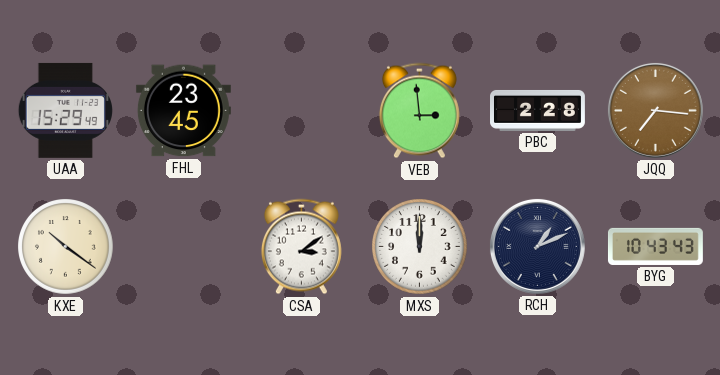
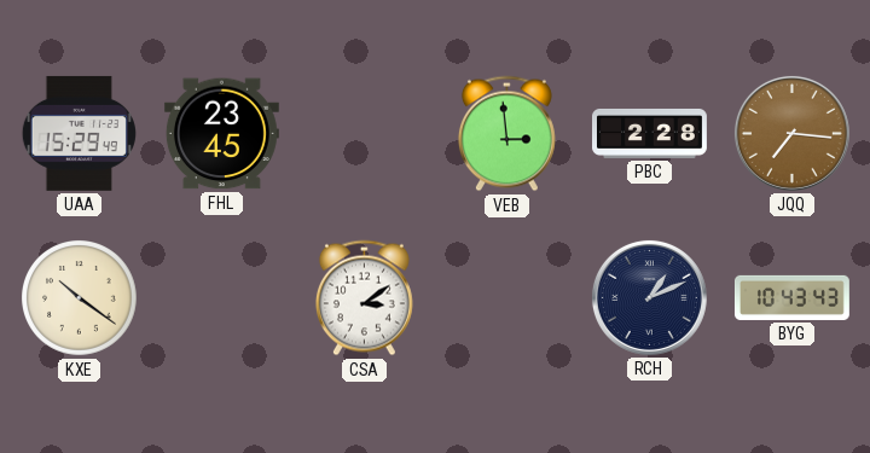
MXS: 12:00 -> none
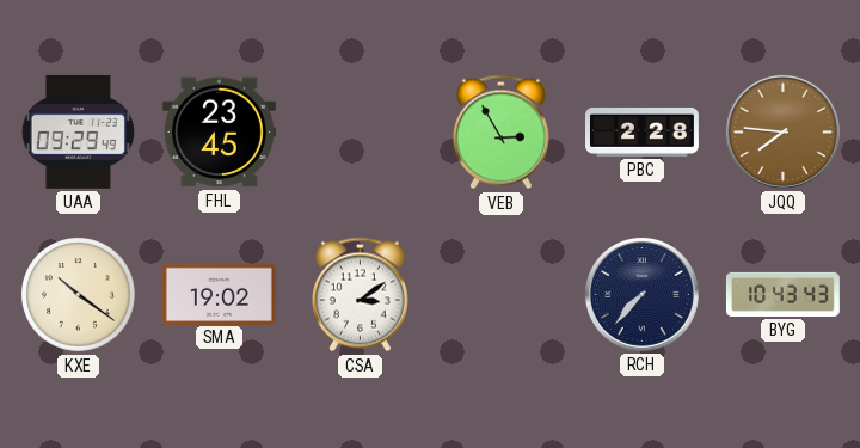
UAA: 15:29 -> 09:29
VEB: 2:59 -> 2:55
JQQ: 7:16 -> 7:46
SMA: none -> 19:02
RCH: 1:11 -> 7:37
